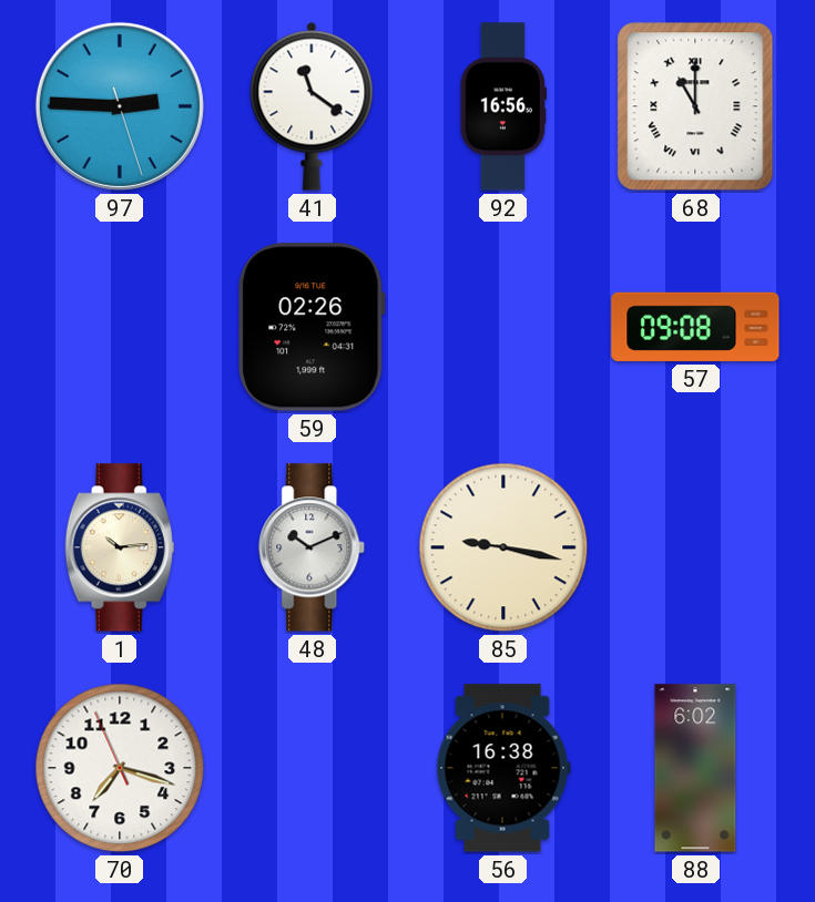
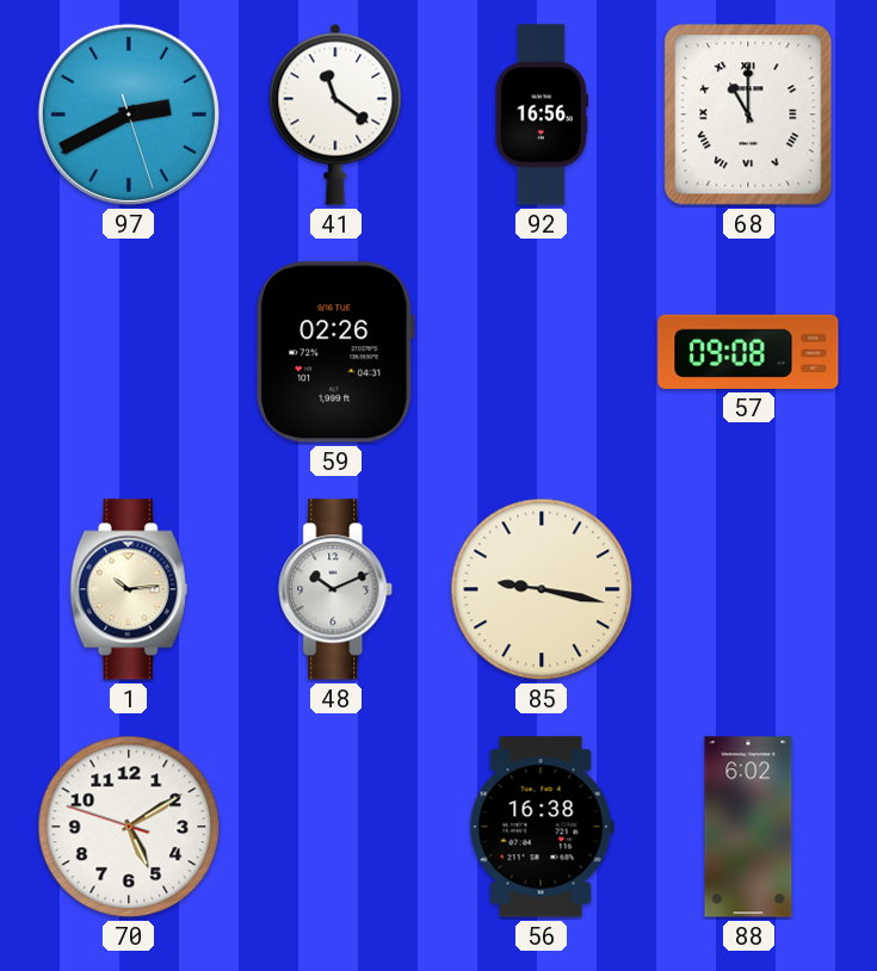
97: 2:45 -> 2:40
70: 7:17 -> 5:09
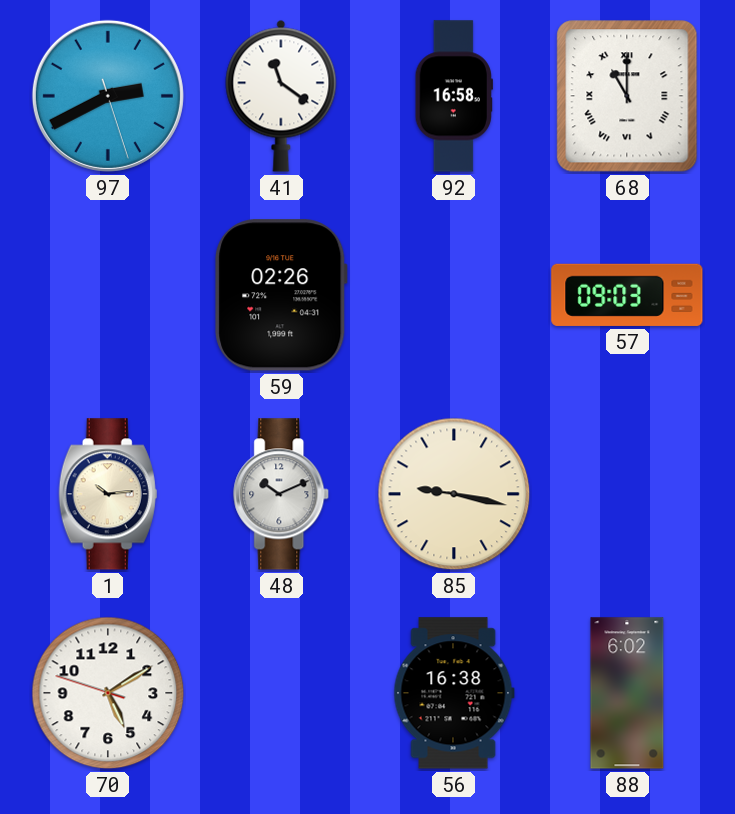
92: 16:56 -> 16:58
57: 09:08 -> 09:03
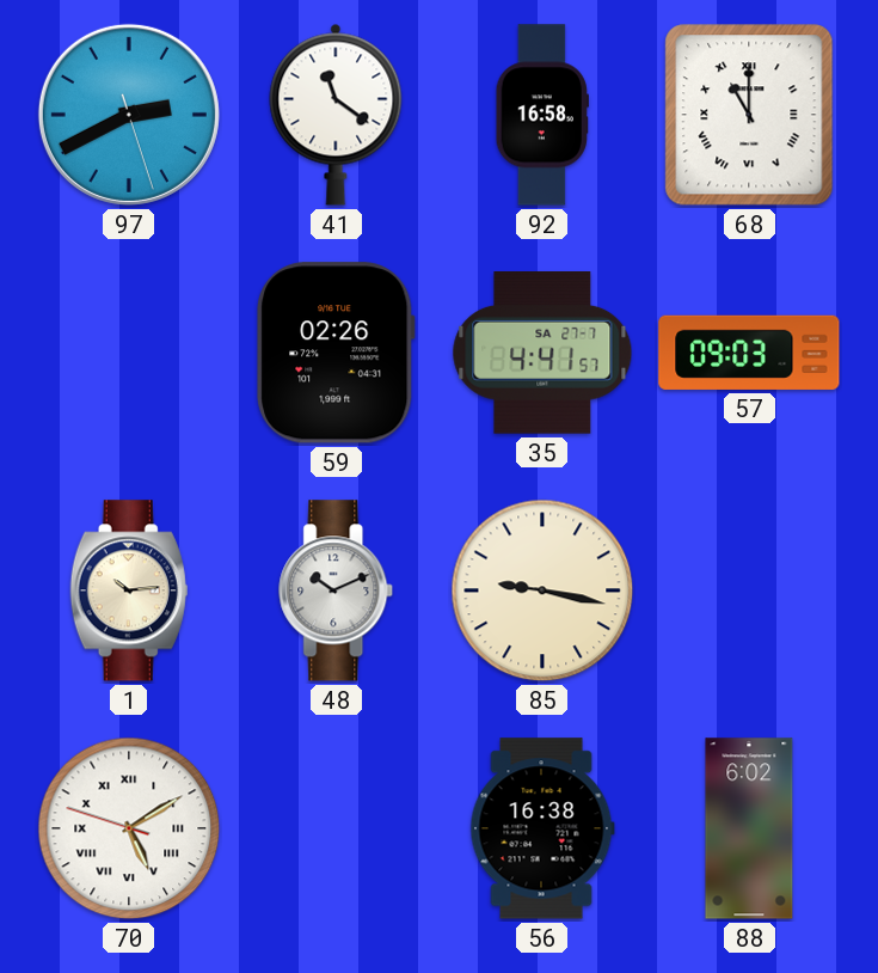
35: none -> 4:41
70 numerals: Arabic -> Roman
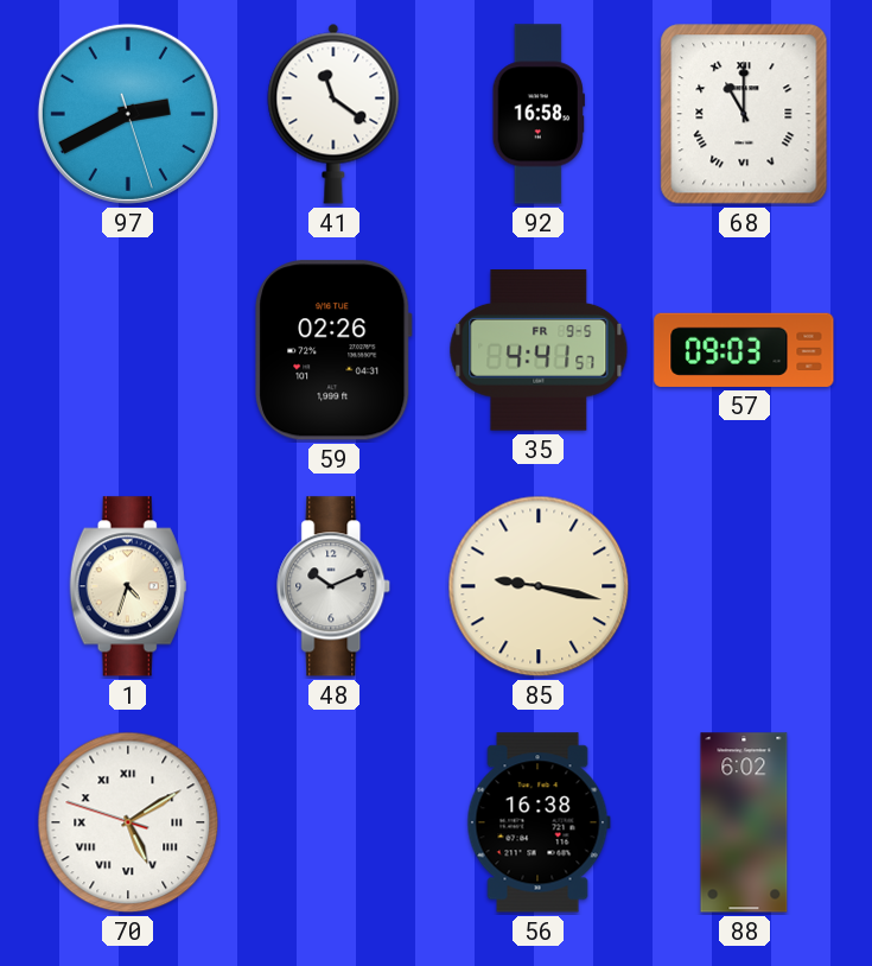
35 date: SA 27-7 -> FR 9-5
1: 10:14 -> 4:33
